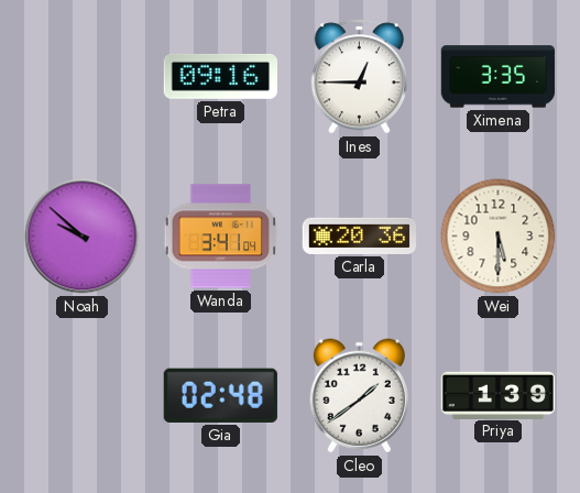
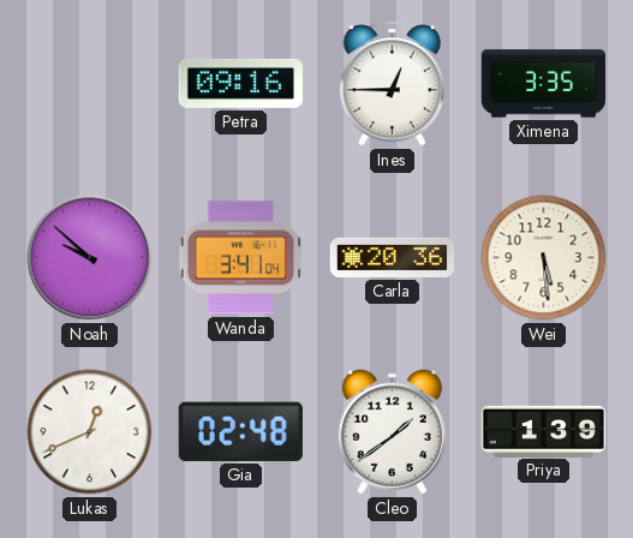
Wei: 5:30 -> 5:29
Lukas: none -> 12:41
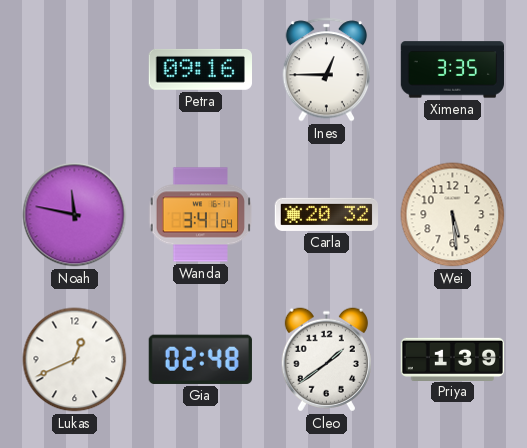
Noah: 9:52 -> 11:47
Carla: 20:36 -> 20:32
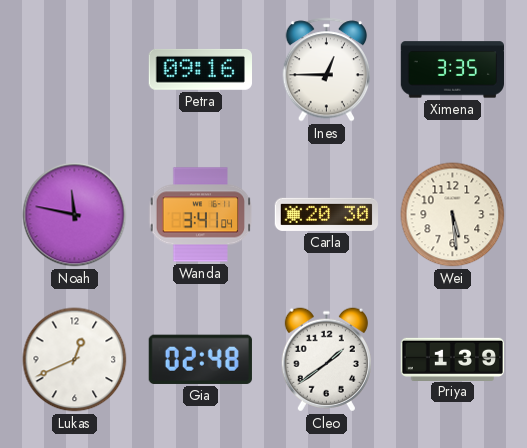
Carla: 20:32 -> 20:30
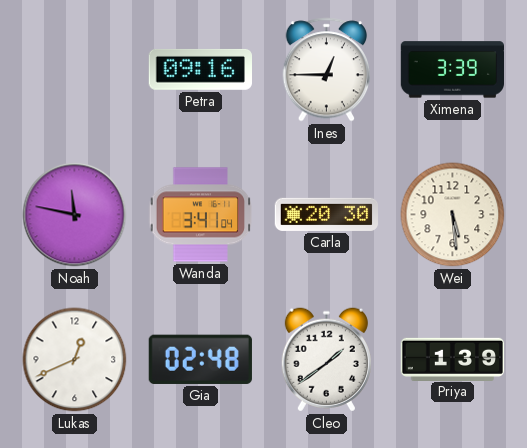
Ximena: 3:35 -> 3:39
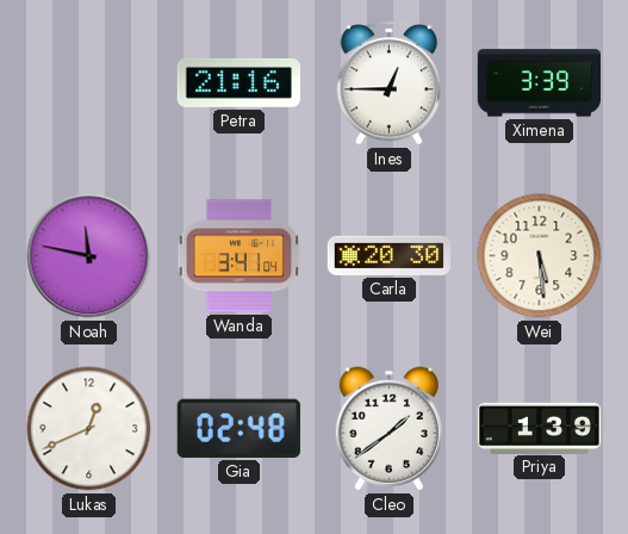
Petra: 09:16 -> 21:16
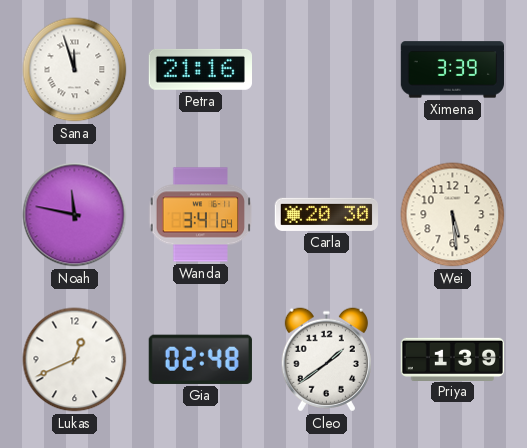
Sana: none -> 11:57
Ines: 12:45 -> none
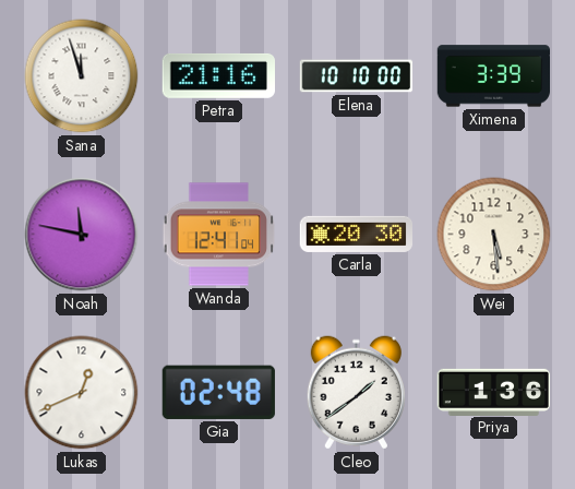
Elena: none -> 10:10
Wanda: 3:41 -> 12:41
Priya: 1:39 -> 1:36
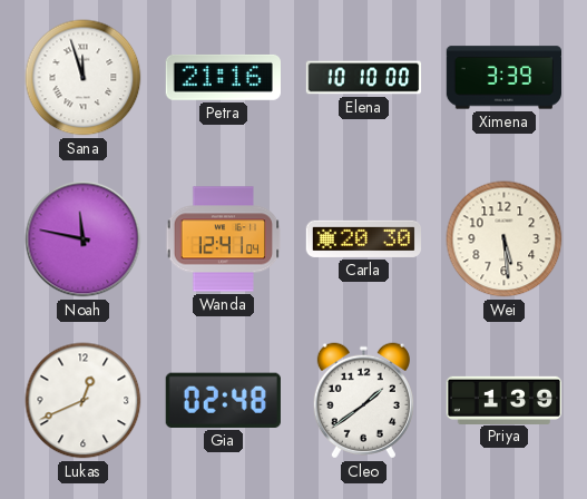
Priya: 1:36 -> 1:39
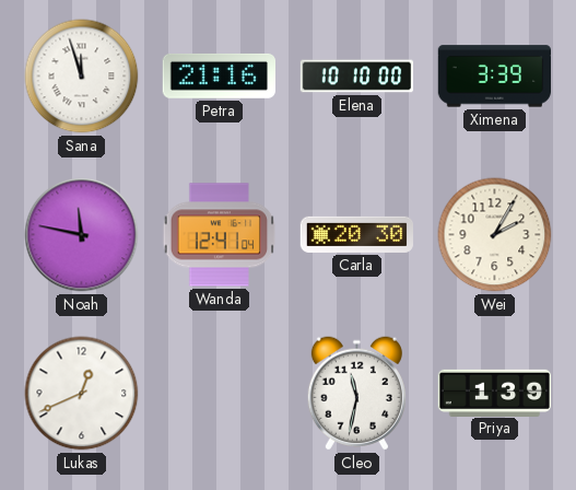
Wei: 5:29 -> 2:05
Gia: 02:48 -> none
Cleo: 1:39 -> 11:32
